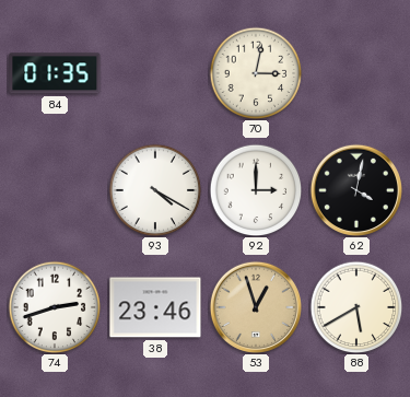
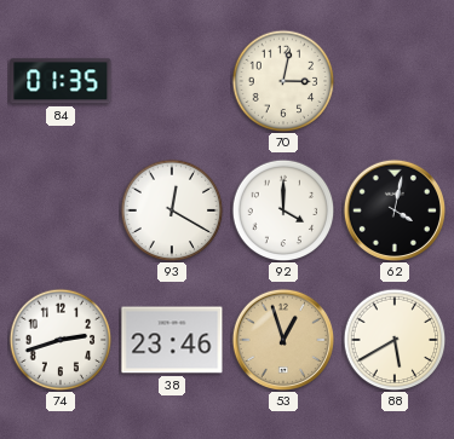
93: 4:20 -> 12:20
92: 3:00 -> 4:00
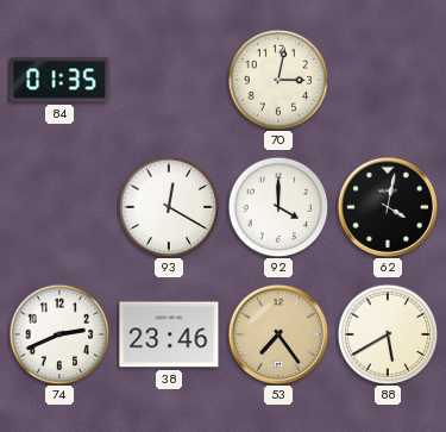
74: 2:42 -> 2:41
53: 12:57 -> 7:24
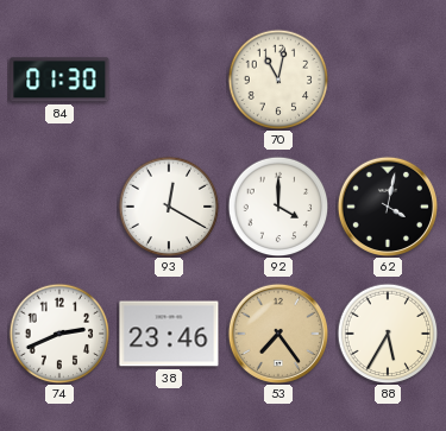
84: 01:35 -> 01:30
70: 3:02 -> 11:02
88: 5:40 -> 5:35
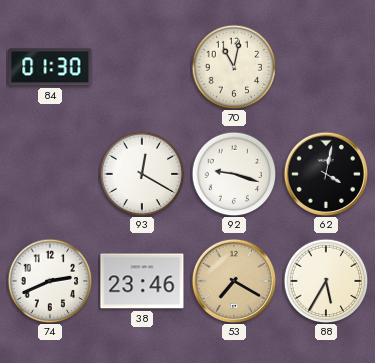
92: 4:00 -> 9:18
53: 7:24 -> 7:20
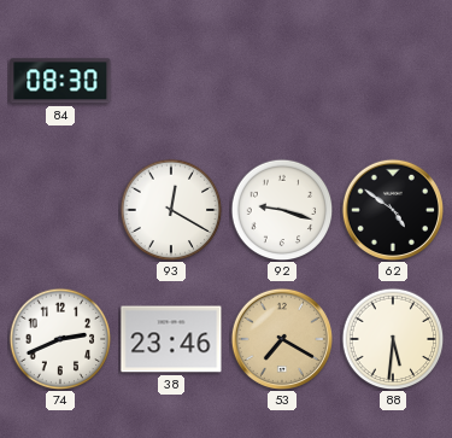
84: 01:30 -> 08:30
70: 11:02 -> none
62: 4:02 -> 4:51
88: 5:35 -> 5:31
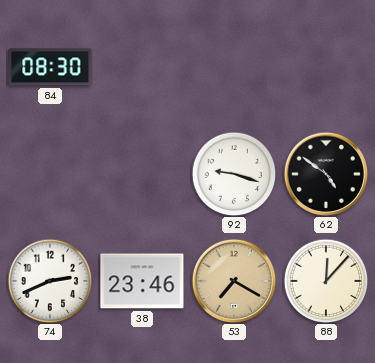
93: 12:20 -> none
88: 5:31 -> 12:07
